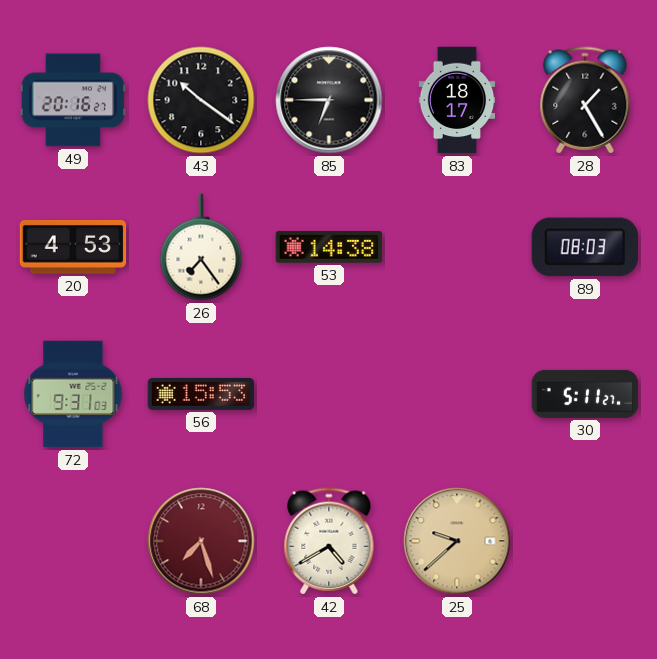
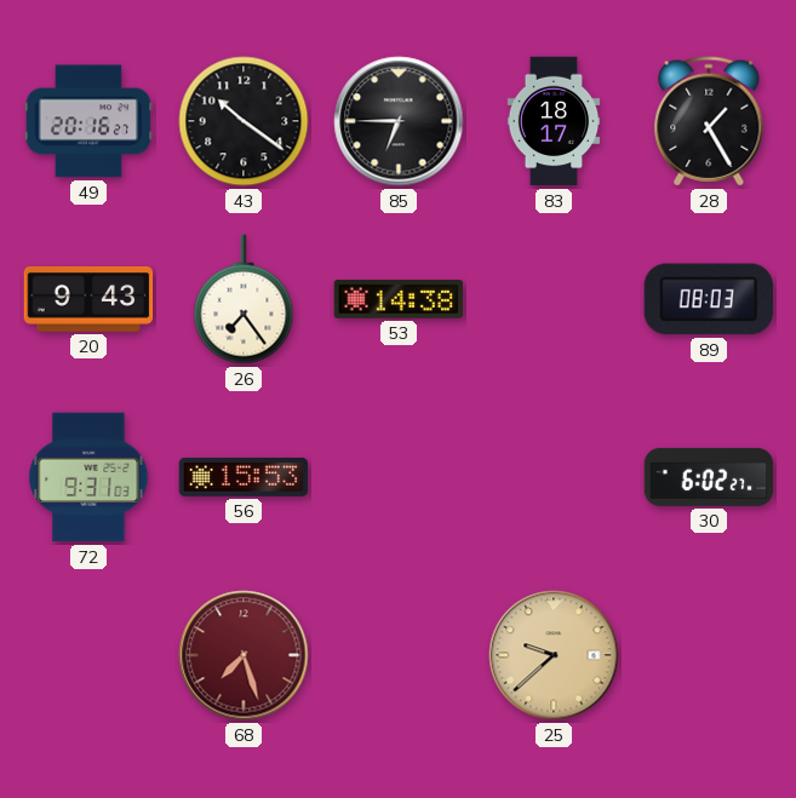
20: 4:53 -> 9:43
30: 5:11 -> 6:02
42: 4:40 -> none
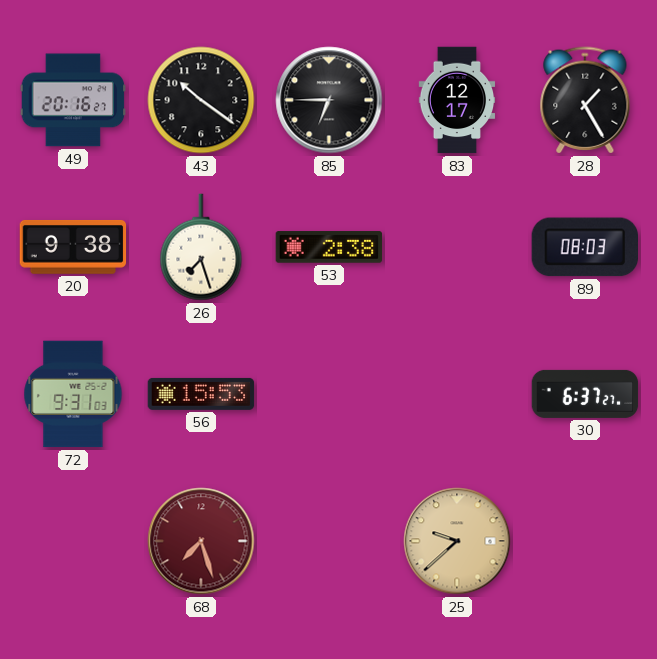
83: 18:17 -> 12:17
20: 9:43 -> 9:38
26: 7:24 -> 7:27
53: 14:38 -> 2:38
30: 6:02 -> 6:37
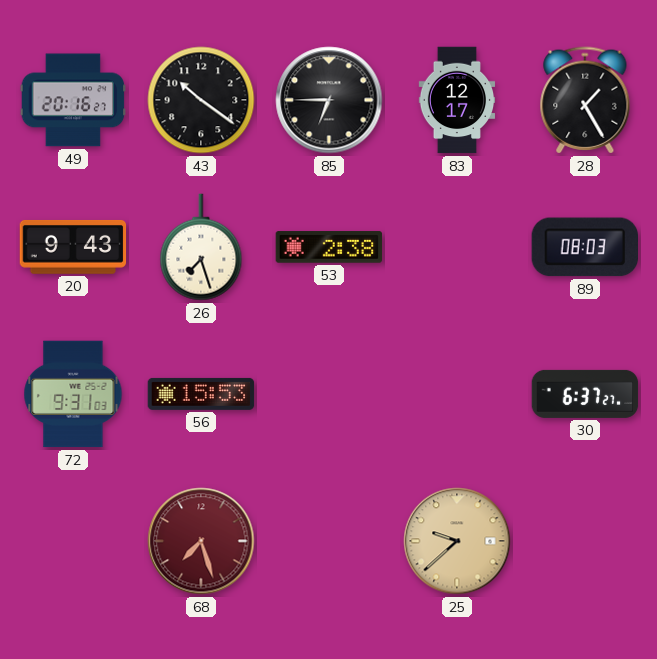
20: 9:38 -> 9:43
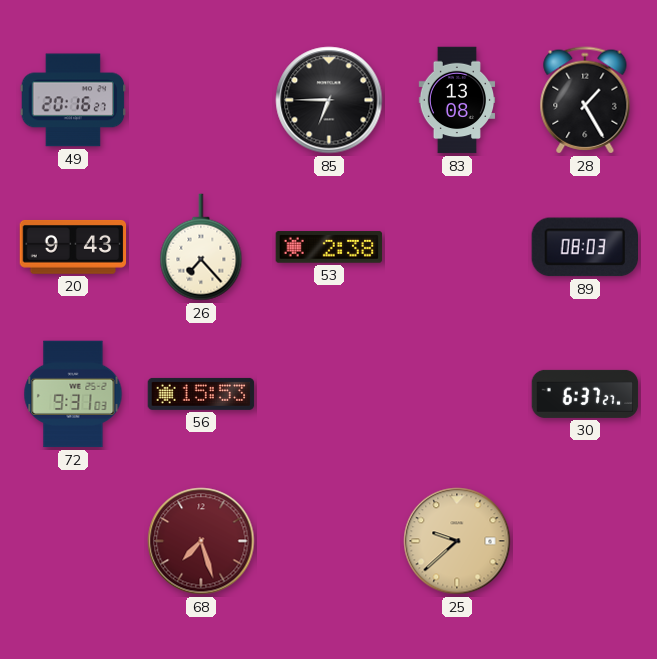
43: 10:21 -> none
83: 12:17 -> 13:08
26: 7:27 -> 7:23
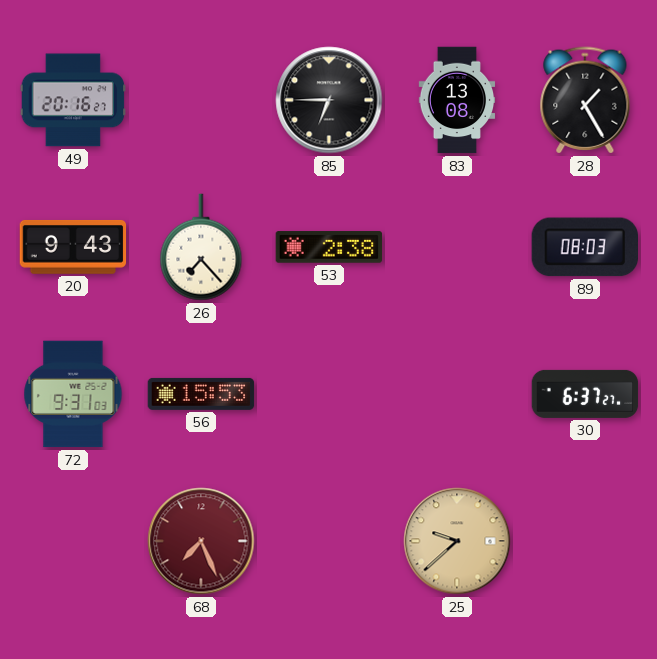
68: 7:27 -> 7:26
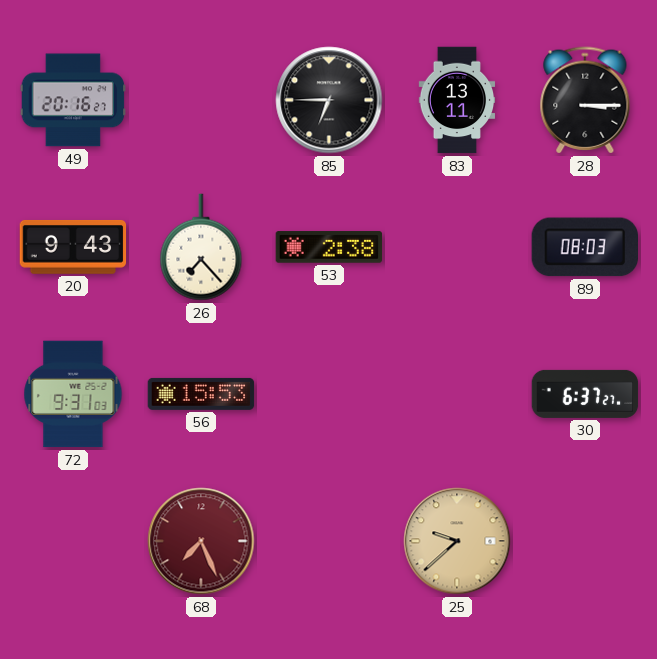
83: 13:08 -> 13:11
28: 1:25 -> 3:15
